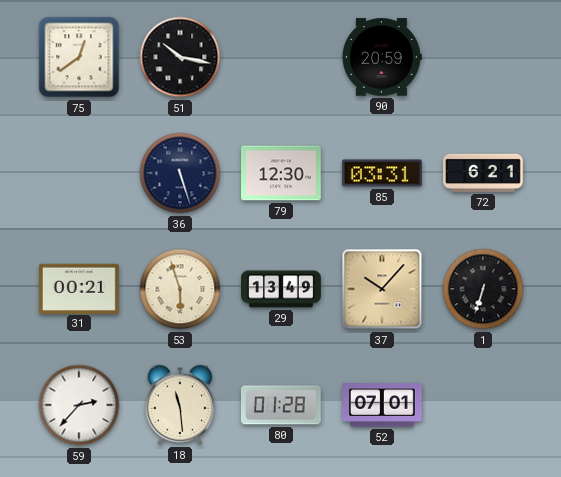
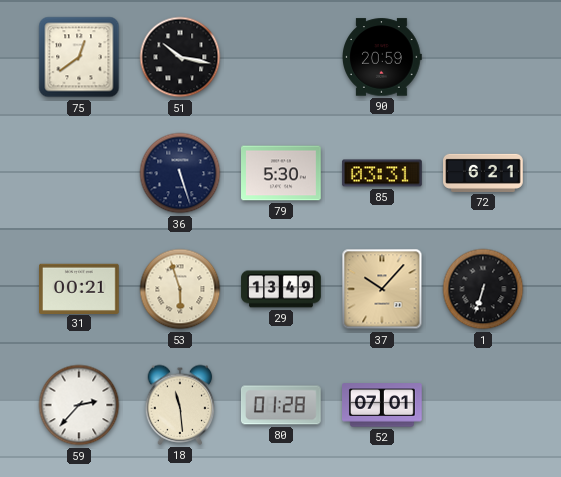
79: 12:30 -> 5:30
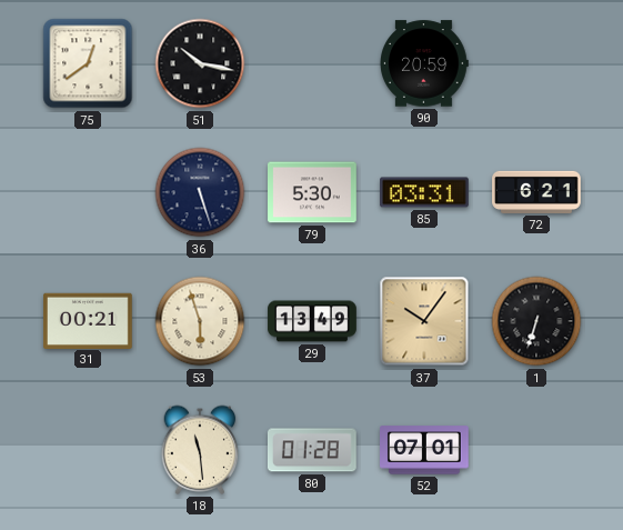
37: 10:07 -> 10:06
59: 2:37 -> none
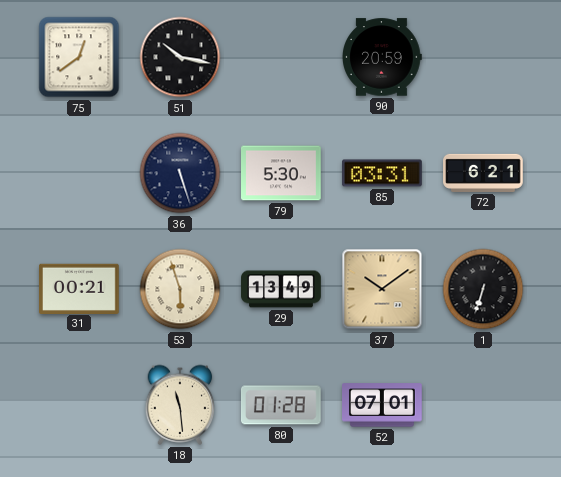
37: 10:06 -> 10:09
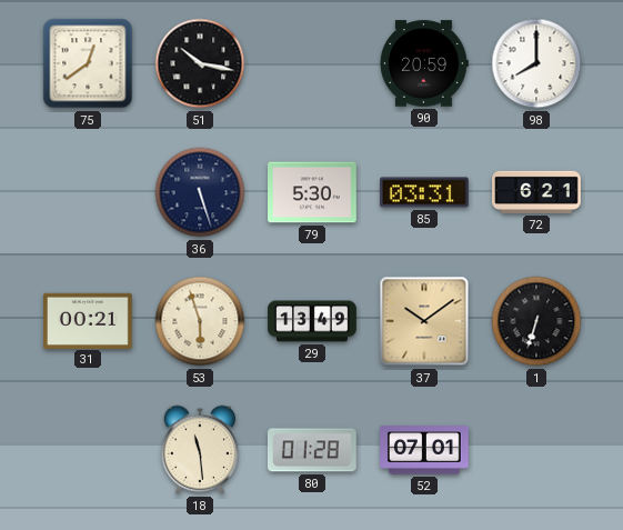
98: none -> 8:00
